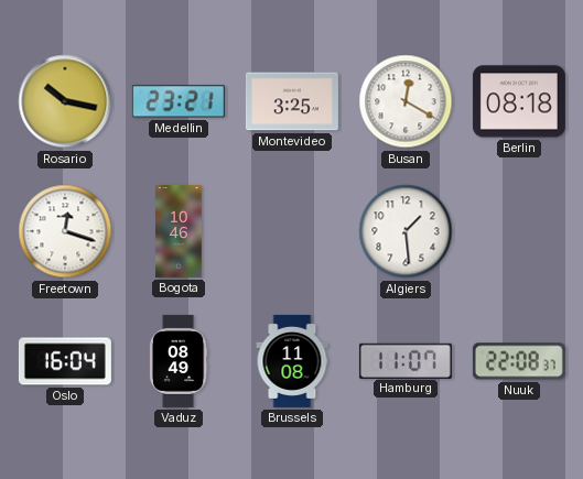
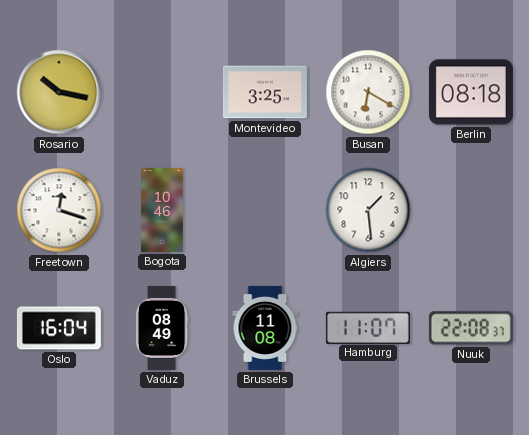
Medellin: 23:21 -> none
Busan: 12:20 -> 6:20
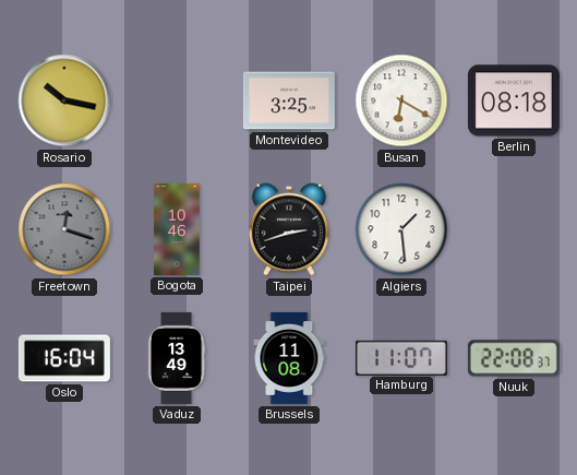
Freetown dial: white -> grey
Taipei: none -> 2:42
Vaduz: 08:49 -> 13:49
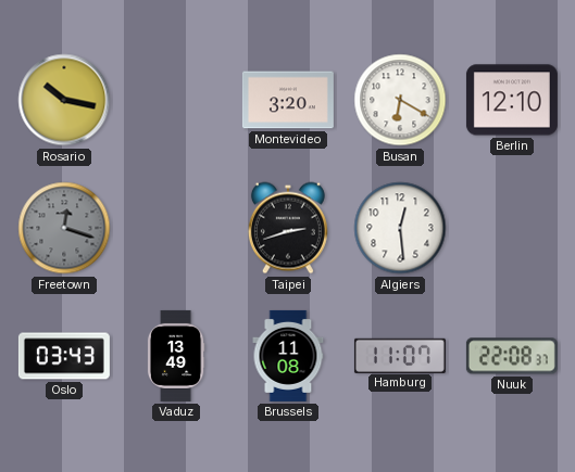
Montevideo: 3:25 -> 3:20
Berlin: 08:18 -> 12:10
Bogota: 10:46 -> none
Algiers: 1:29 -> 12:29
Oslo: 16:04 -> 03:43
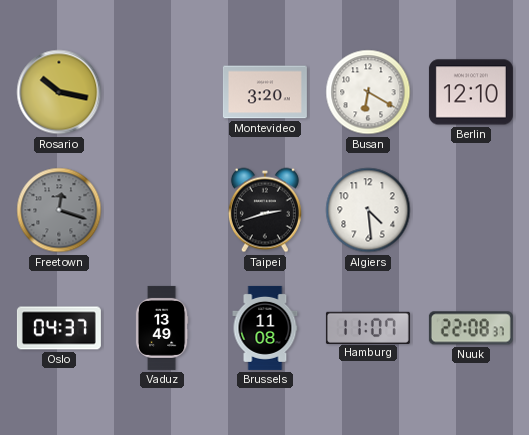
Algiers: 12:29 -> 4:29
Oslo: 03:43 -> 04:37
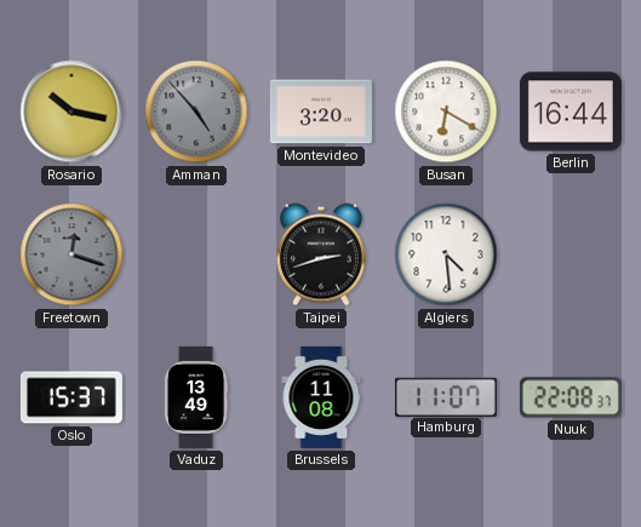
Amman: none -> 4:53
Berlin: 12:10 -> 16:44
Oslo: 04:37 -> 15:37
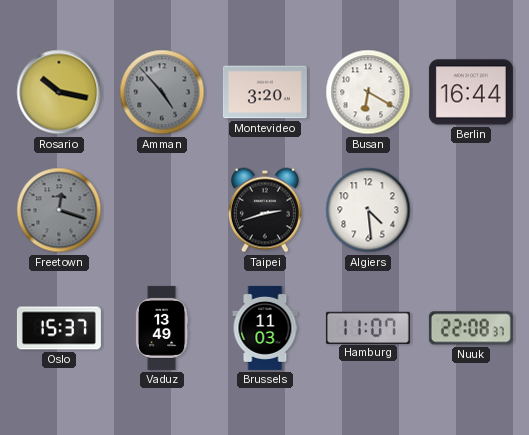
Brussels: 11:08 -> 11:03
